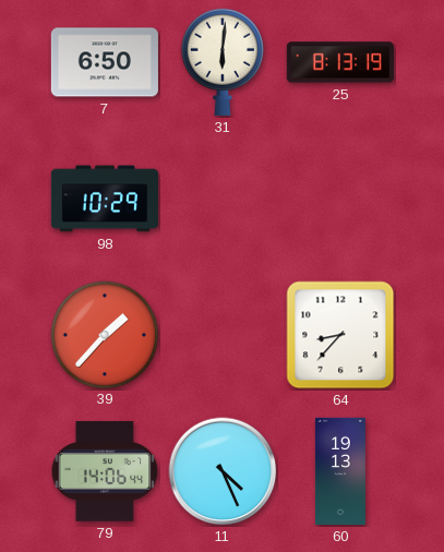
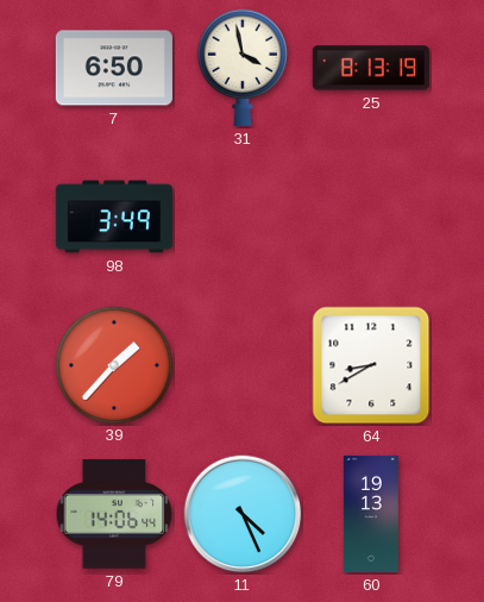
31: 6:01 -> 3:58
98: 10:29 -> 3:49
64: 8:37 -> 8:40
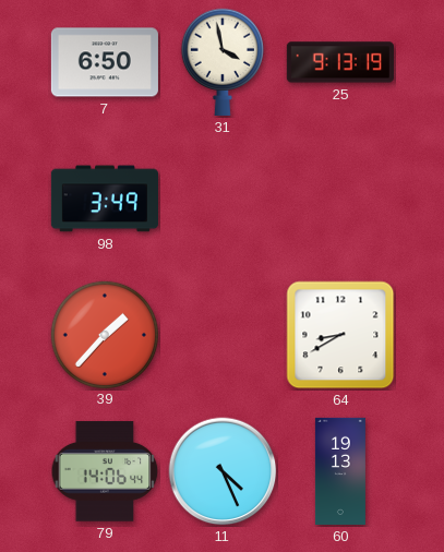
25: 8:13 -> 9:13
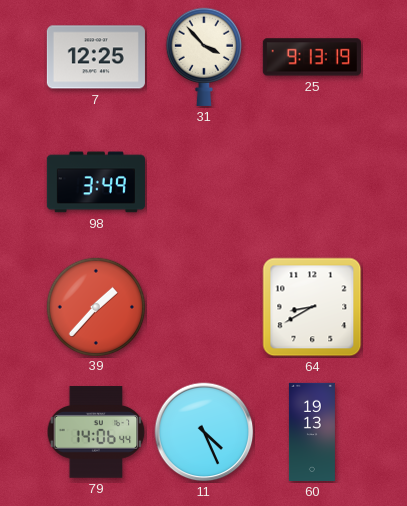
7: 6:50 -> 12:25
31: 3:58 -> 3:53
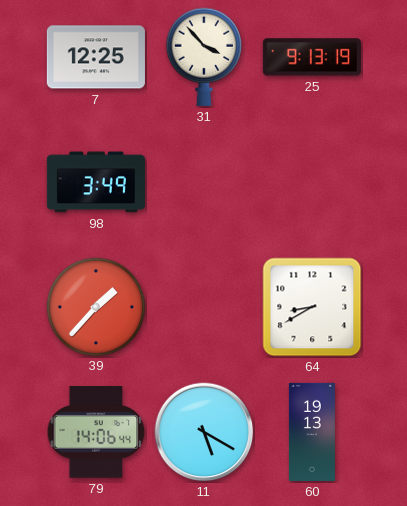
11: 4:26 -> 5:20
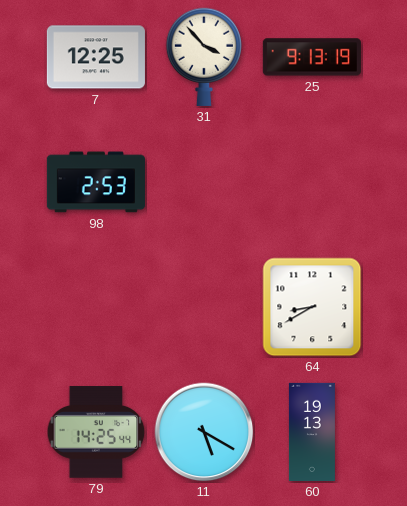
98: 3:49 -> 2:53
39: 1:37 -> none
79: 14:06 -> 14:25
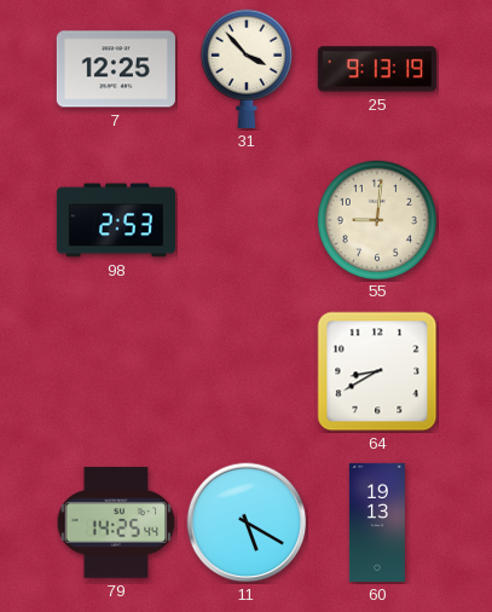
55: none -> 9:01
